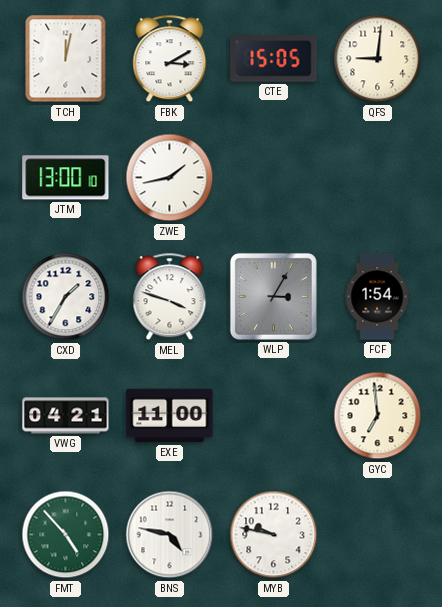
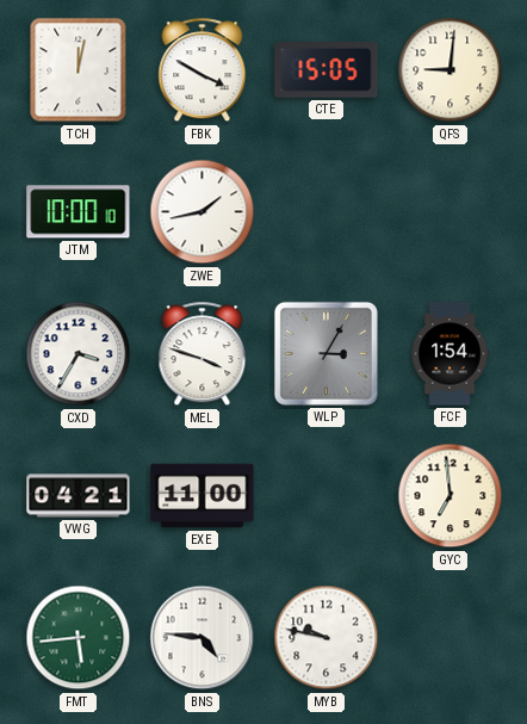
FBK: 3:10 -> 3:50
JTM: 13:00 -> 10:00
CXD: 1:35 -> 3:35
FMT: 4:53 -> 5:44
BNS: 4:47 -> 4:46
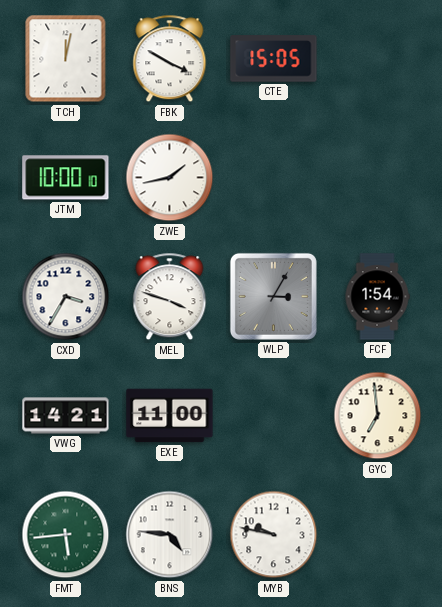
QFS: 9:01 -> none
VWG: 04:21 -> 14:21
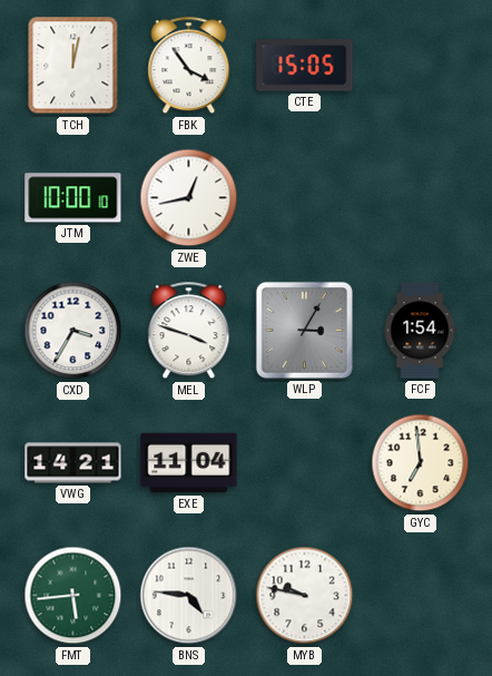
FBK: 3:50 -> 3:54
ZWE: 1:43 -> 12:43
EXE: 11:00 -> 11:04
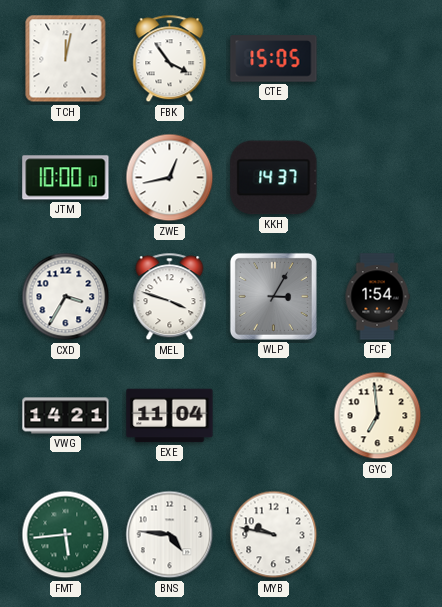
KKH: none -> 14:37
